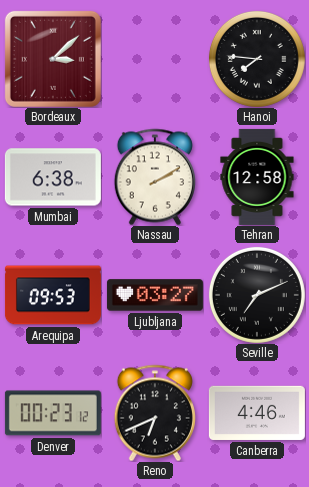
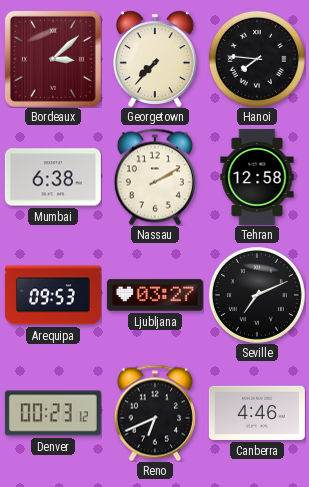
Georgetown: none -> 7:37
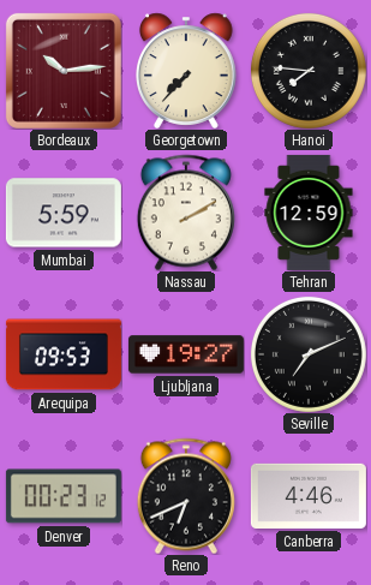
Bordeaux: 3:08 -> 10:14
Mumbai: 6:38 -> 5:59
Tehran: 12:58 -> 12:59
Ljubljana: 03:27 -> 19:27
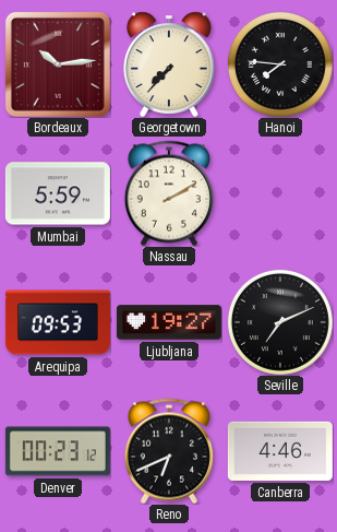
Tehran: 12:59 -> none
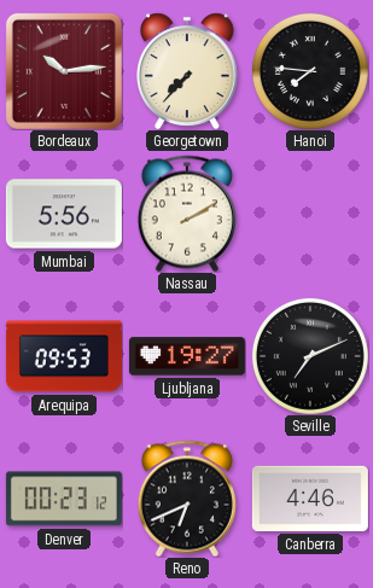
Mumbai: 5:59 -> 5:56
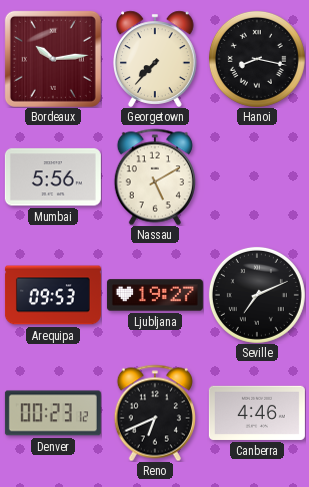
Hanoi: 7:46 -> 8:17
Nassau: 2:10 -> 5:10
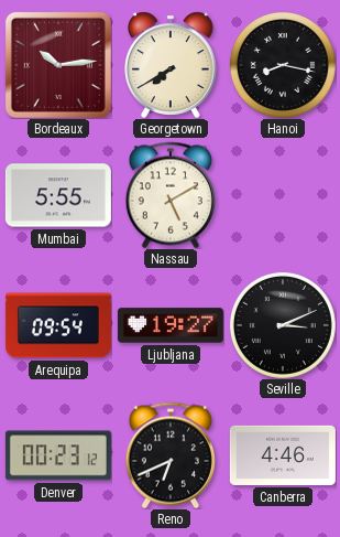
Georgetown: 7:37 -> 7:40
Mumbai: 5:56 -> 5:55
Arequipa: 09:53 -> 09:54
Seville: 7:11 -> 3:11
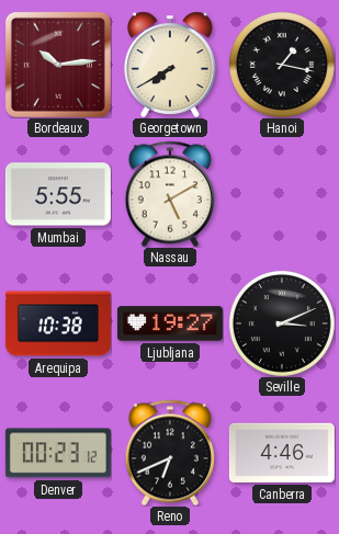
Hanoi: 8:17 -> 1:17
Arequipa: 09:54 -> 10:38
